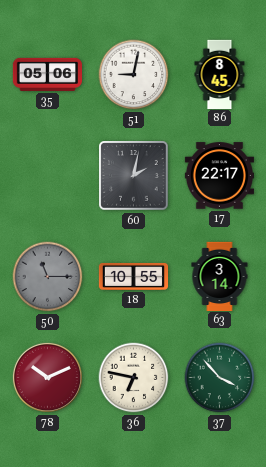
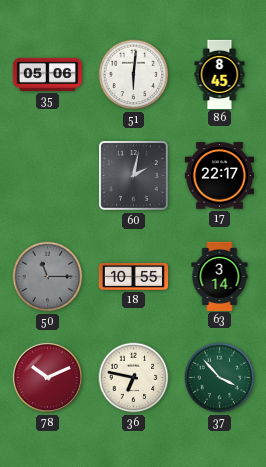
51: 9:02 -> 6:01
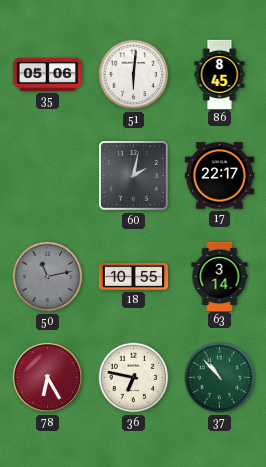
50: 11:15 -> 11:13
78: 10:11 -> 6:25
37: 3:53 -> 10:53
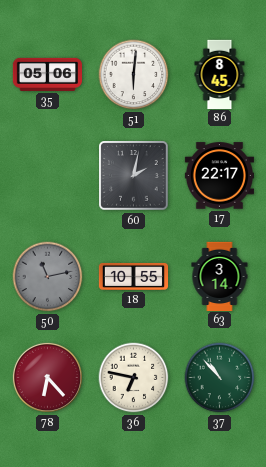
78: 6:25 -> 6:23
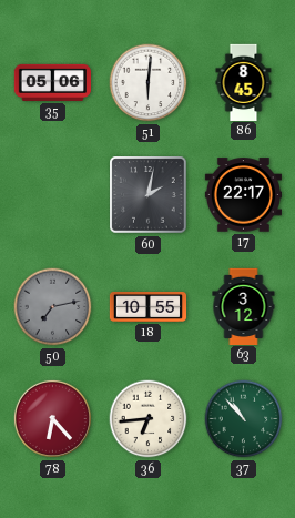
50: 11:13 -> 7:13
63: 3:14 -> 3:12
36: 6:47 -> 6:44
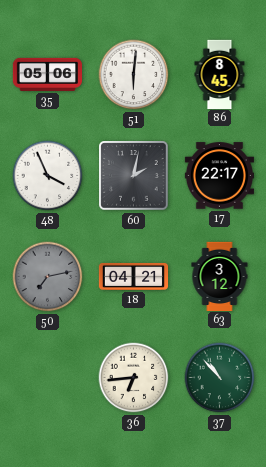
48: none -> 3:56
18: 10:55 -> 04:21
78: 6:23 -> none
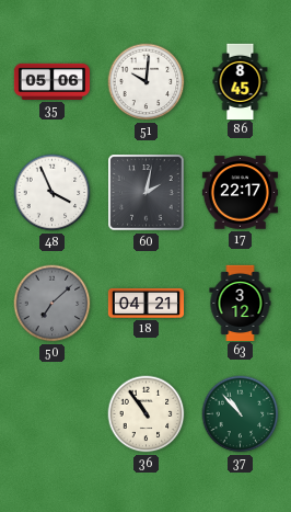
51: 6:01 -> 10:01
50: 7:13 -> 7:08
36: 6:44 -> 10:54
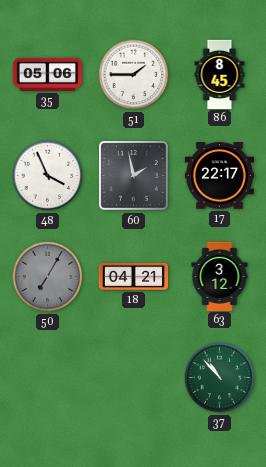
51: 10:01 -> 1:45
60: 2:02 -> 1:58
50: 7:08 -> 7:05
36: 10:54 -> none
